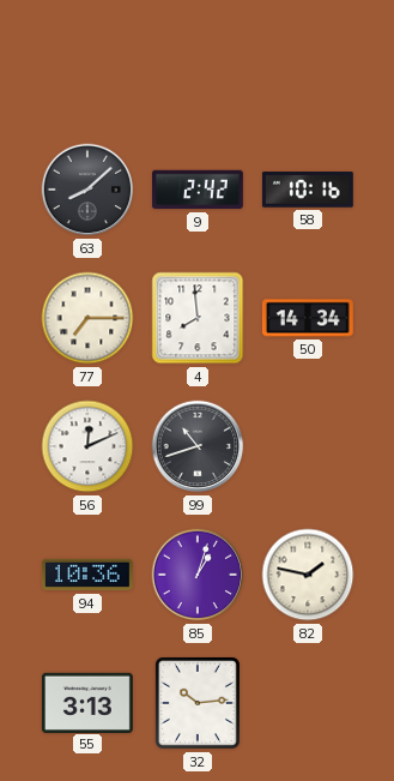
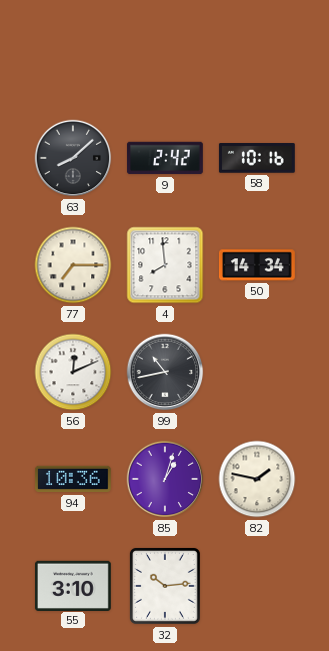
99: 10:42 -> 10:43
55: 3:13 -> 3:10
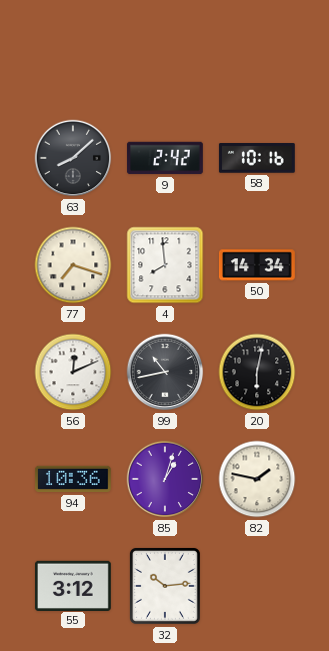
77: 7:15 -> 7:18
20: none -> 6:02
55: 3:10 -> 3:12
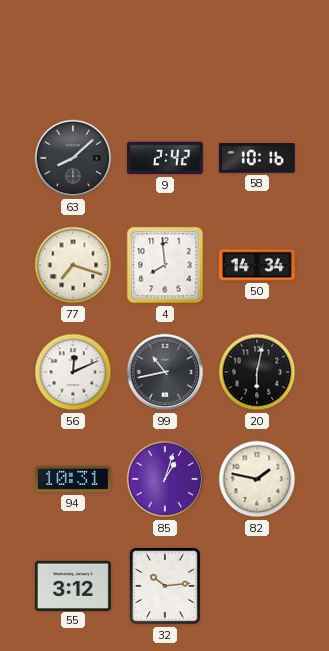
94: 10:36 -> 10:31
